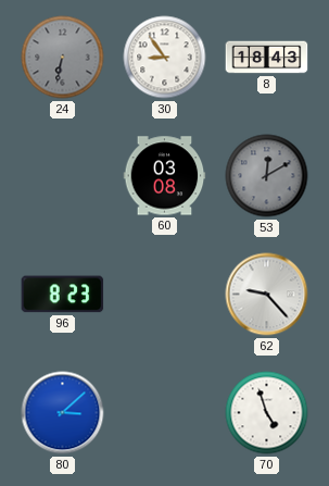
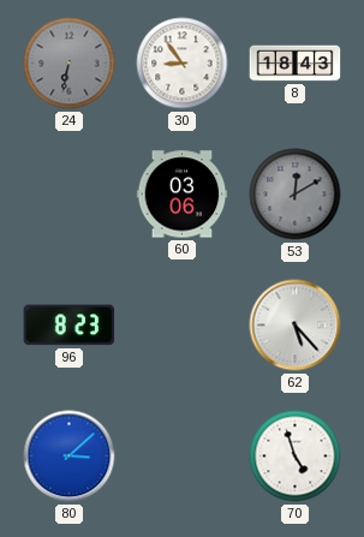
60: 03:08 -> 03:06
62: 9:23 -> 5:23
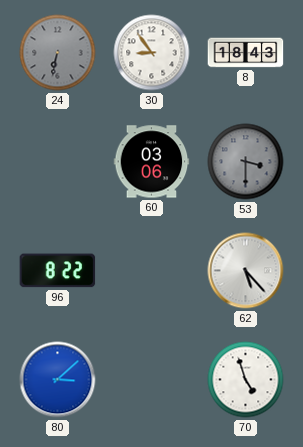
53: 12:10 -> 3:30
96: 8:23 -> 8:22
